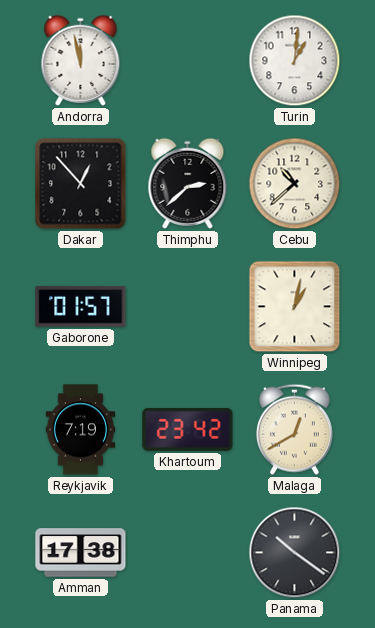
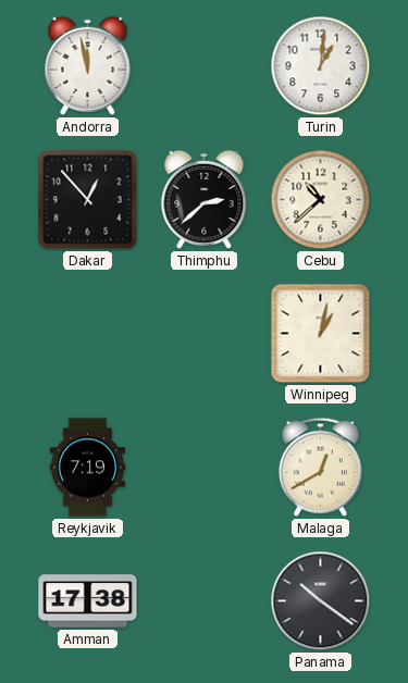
Gaborone: 01:57 -> none
Khartoum: 23:42 -> none
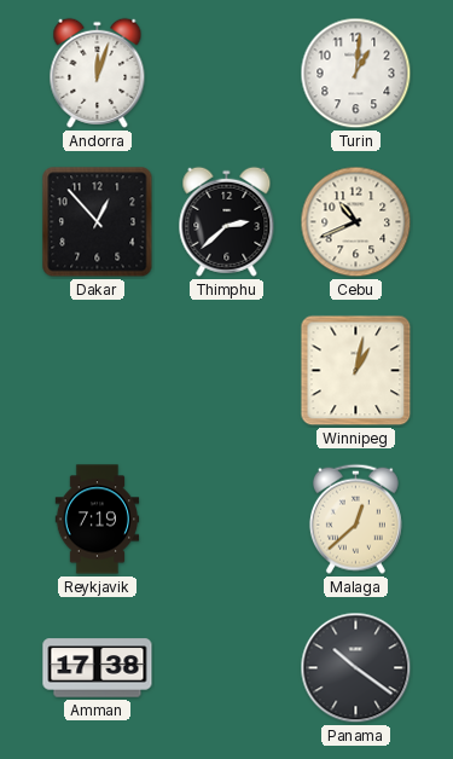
Andorra: 11:58 -> 12:03
Cebu: 10:38 -> 10:41
Malaga: 12:40 -> 12:38
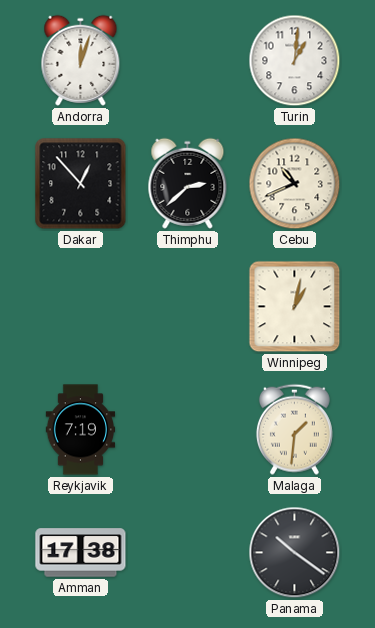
Malaga: 12:38 -> 1:31
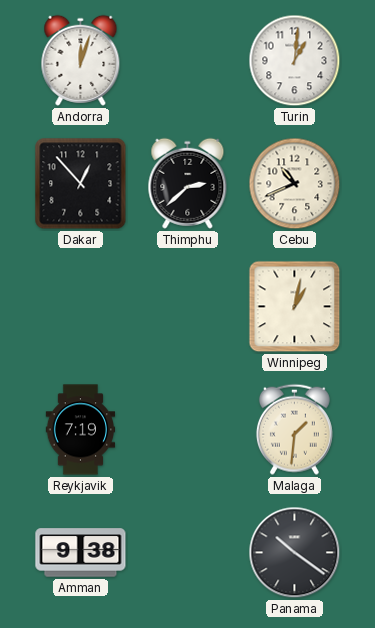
Amman: 17:38 -> 9:38
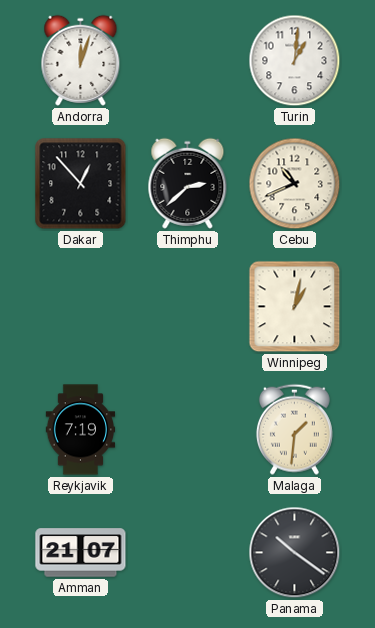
Amman: 9:38 -> 21:07
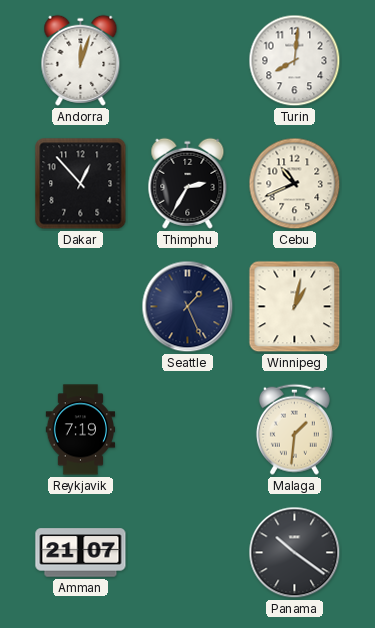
Turin: 1:01 -> 8:01
Thimphu: 2:38 -> 2:35
Seattle: none -> 1:26
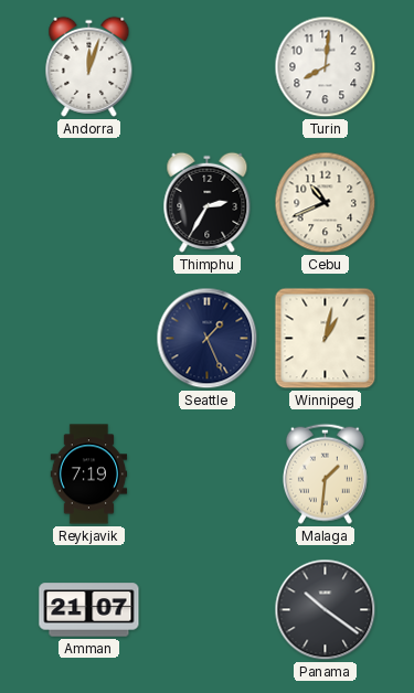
Dakar: 12:53 -> none
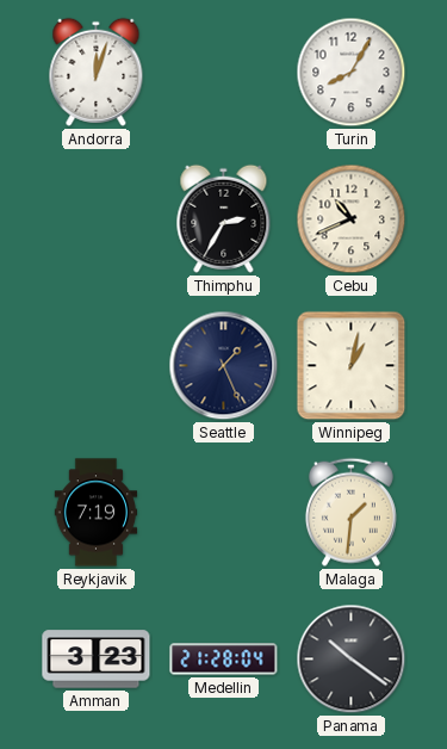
Turin: 8:01 -> 8:05
Amman: 21:07 -> 3:23
Medellin: none -> 21:28
